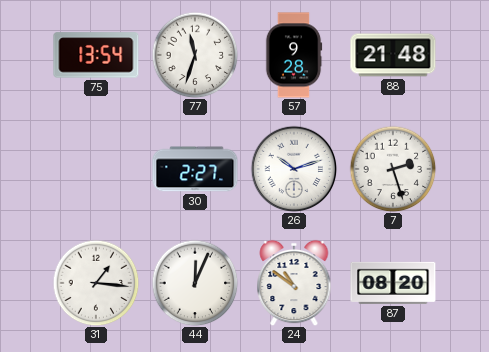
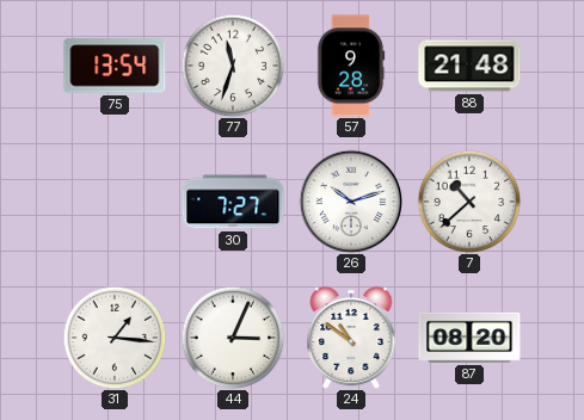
30: 2:27 -> 7:27
7: 2:27 -> 10:38
44: 12:04 -> 3:04
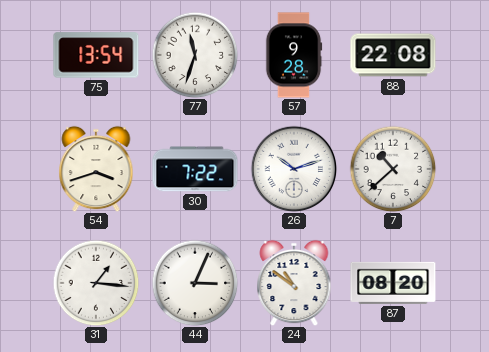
88: 21:48 -> 22:08
54: none -> 3:42
30: 7:27 -> 7:22
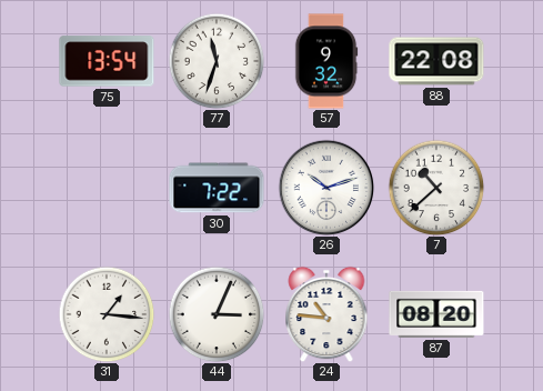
57: 9:28 -> 9:32
54: 3:42 -> none
24: 10:51 -> 10:46
